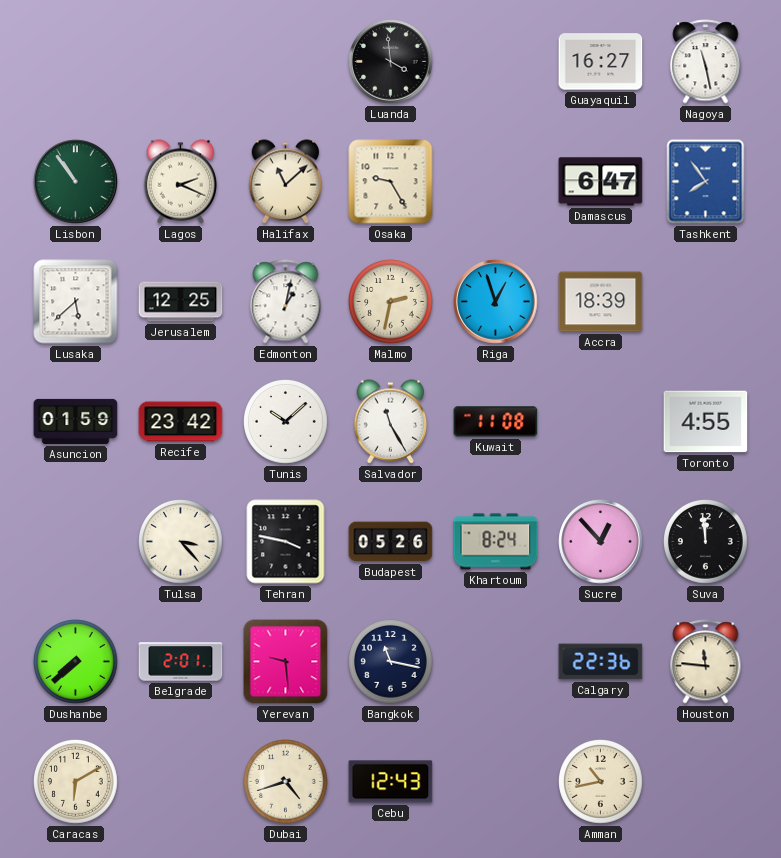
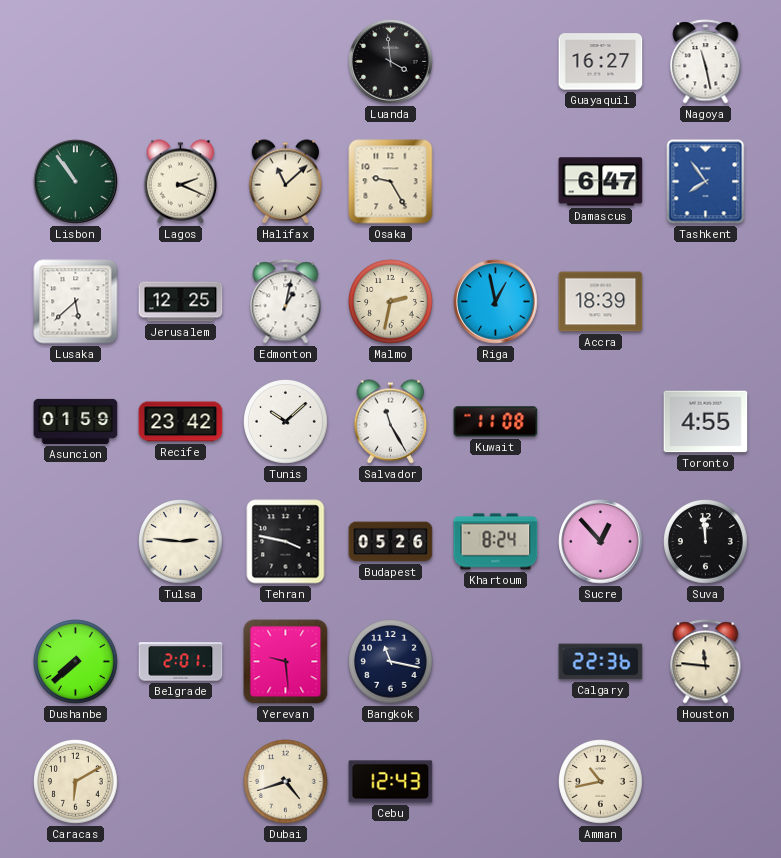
Riga: 12:57 -> 12:58
Tulsa: 3:23 -> 2:46
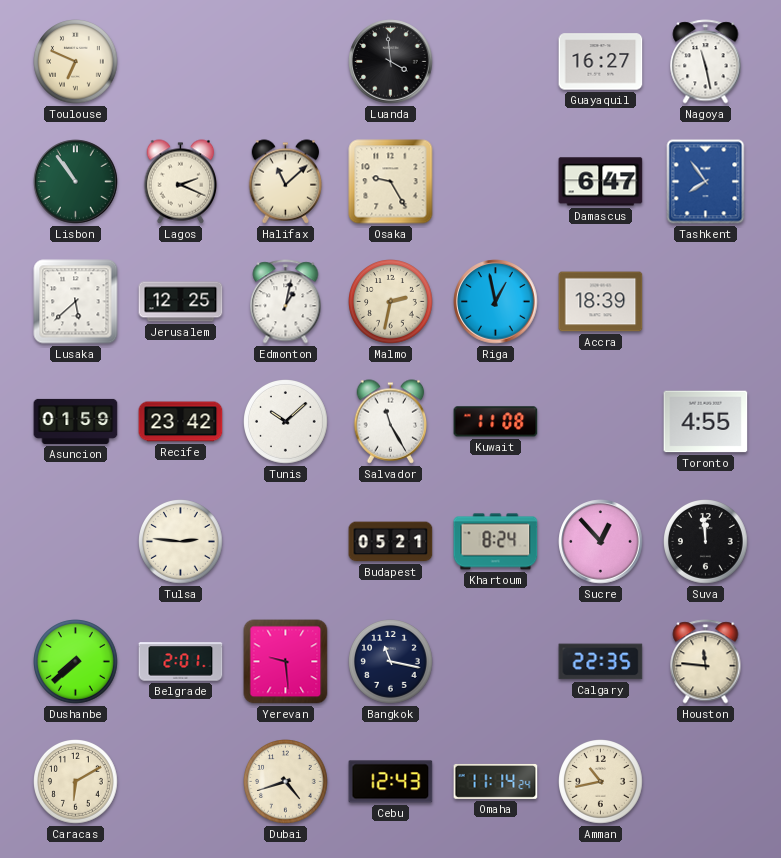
Toulouse: none -> 6:49
Tehran: 3:47 -> none
Budapest: 05:26 -> 05:21
Calgary: 22:36 -> 22:35
Omaha: none -> 11:14
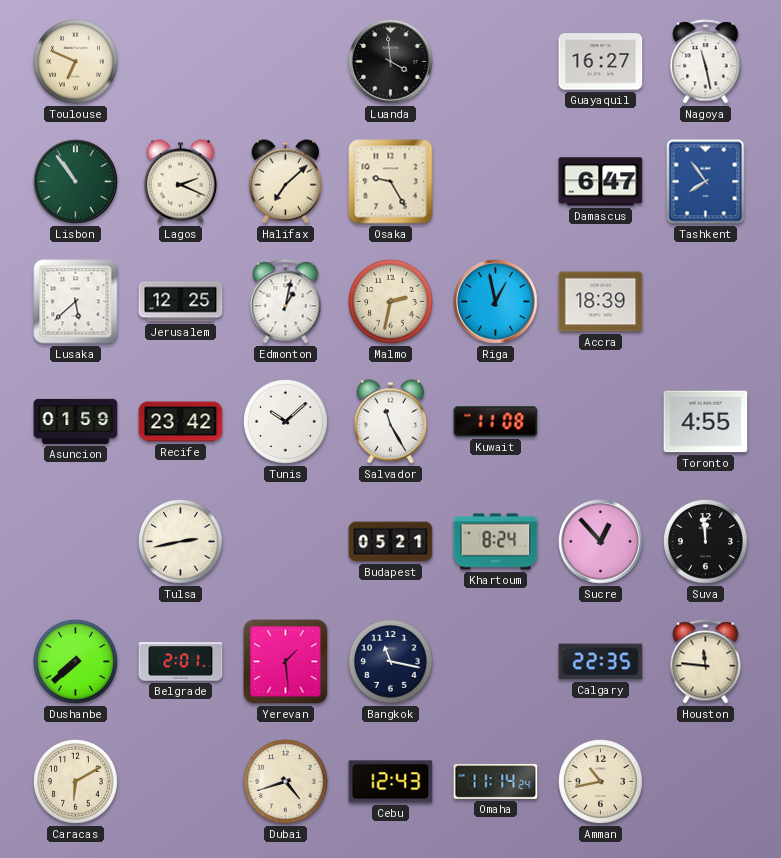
Halifax: 11:08 -> 7:08
Tulsa: 2:46 -> 2:43
Yerevan: 9:29 -> 1:29
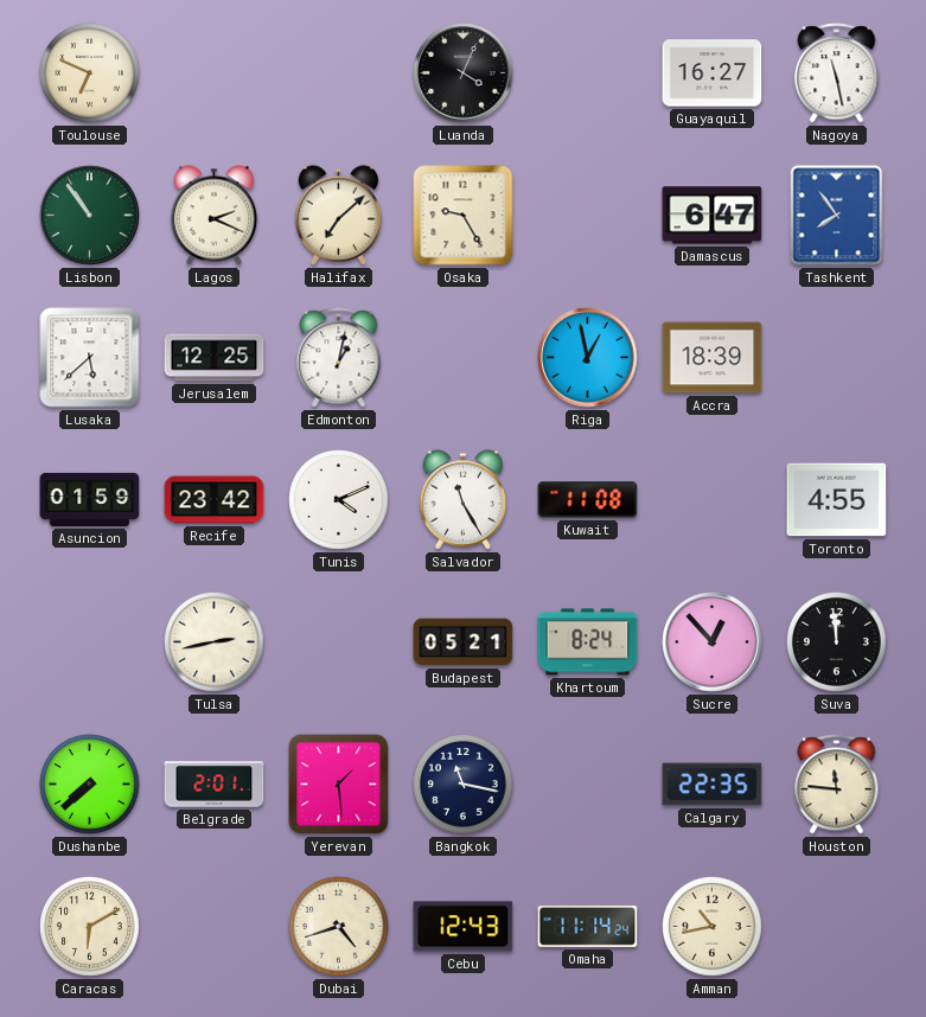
Luanda: 3:59 -> 4:04
Malmo: 2:32 -> none
Tunis: 10:08 -> 4:11
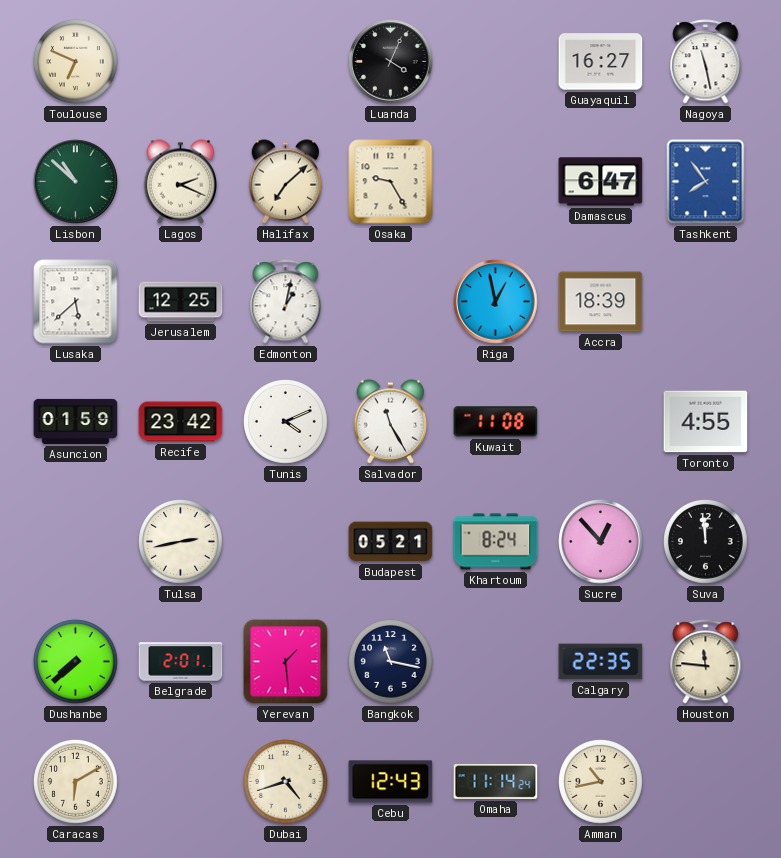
Lisbon: 10:54 -> 10:52
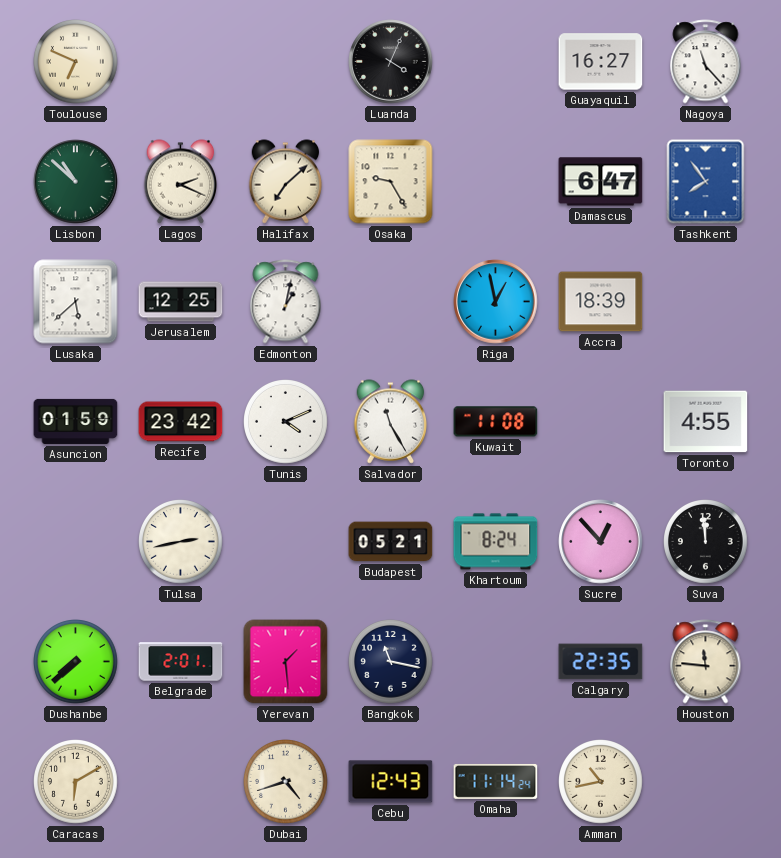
Nagoya: 11:28 -> 11:23
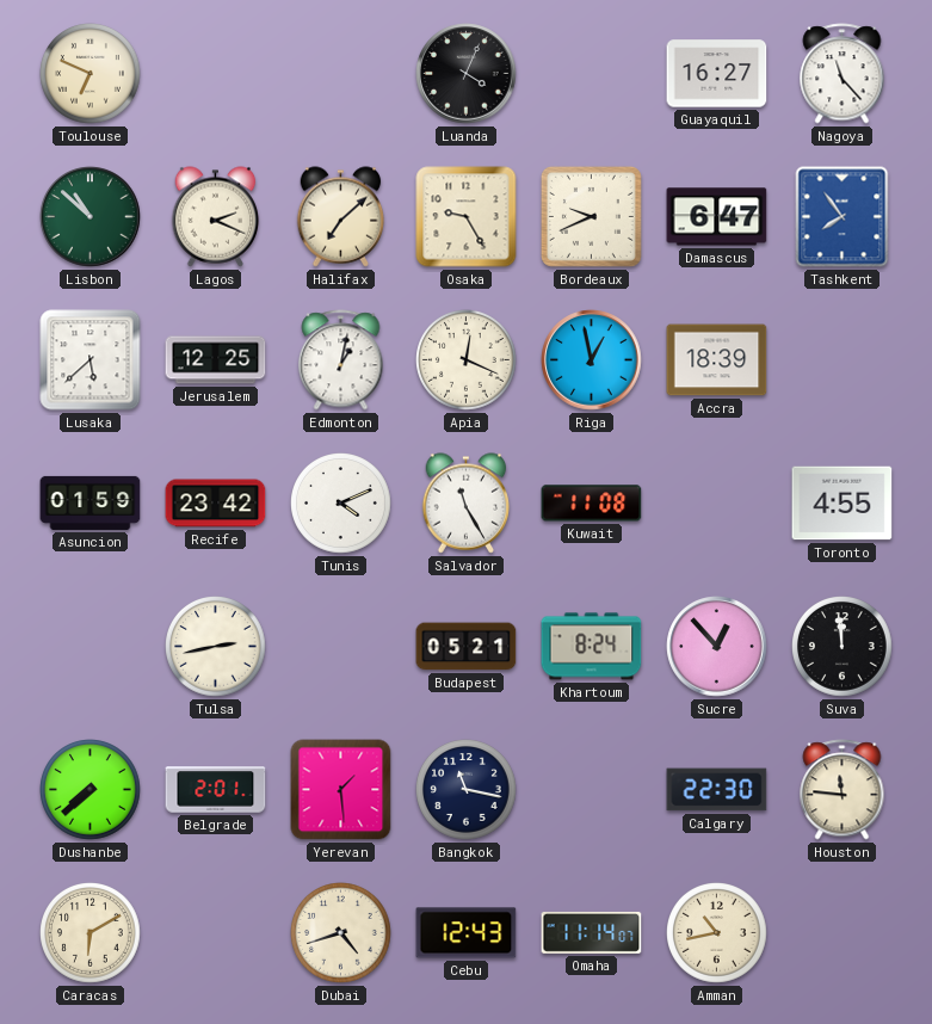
Bordeaux: none -> 9:41
Apia: none -> 12:19
Calgary: 22:35 -> 22:30
Omaha: 11:14:24 -> 11:14:07
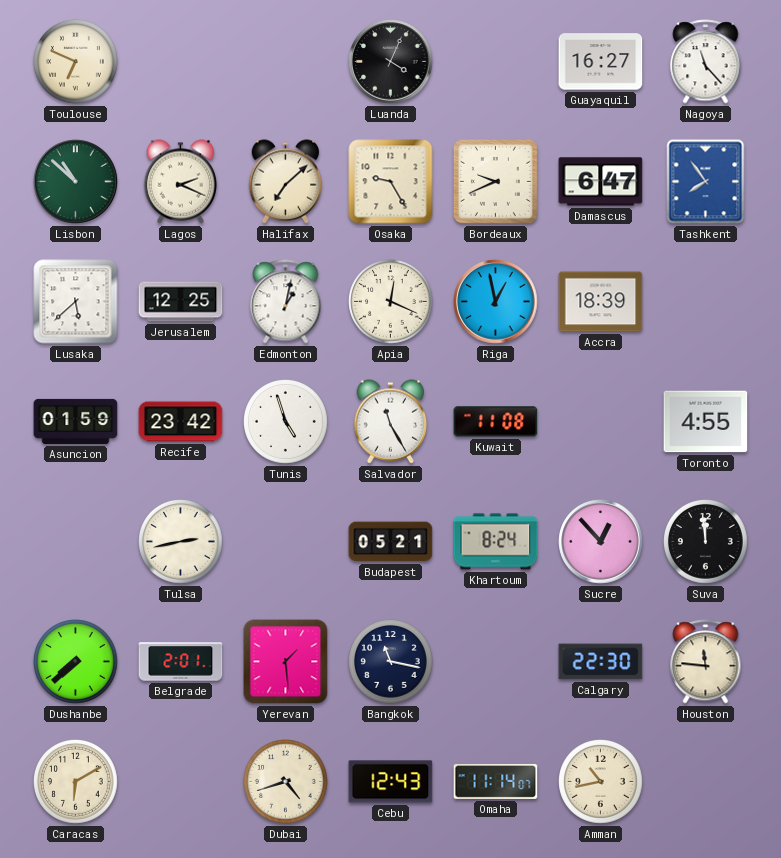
Tunis: 4:11 -> 4:57
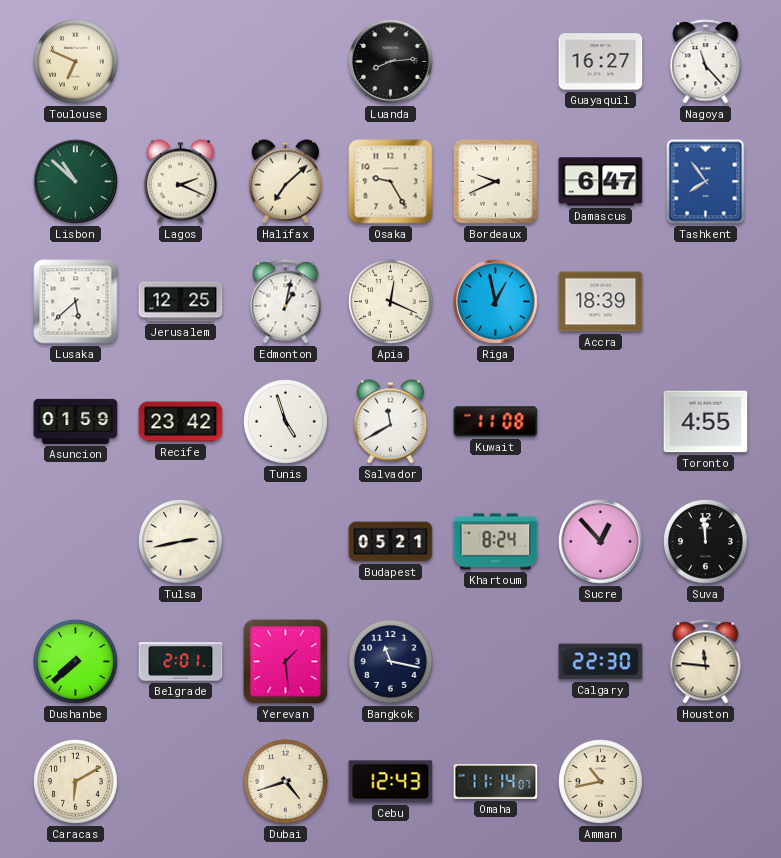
Luanda: 4:04 -> 8:14
Salvador: 11:25 -> 11:40
